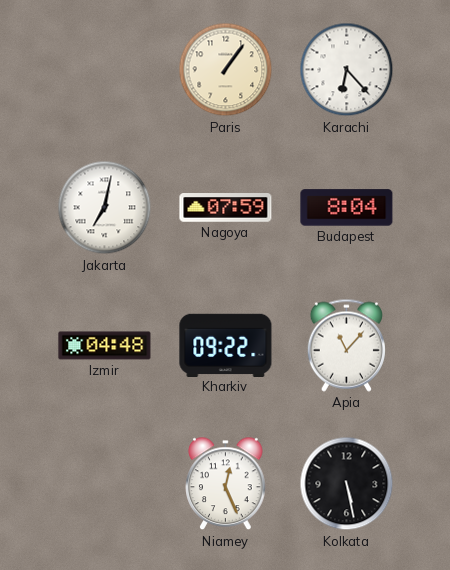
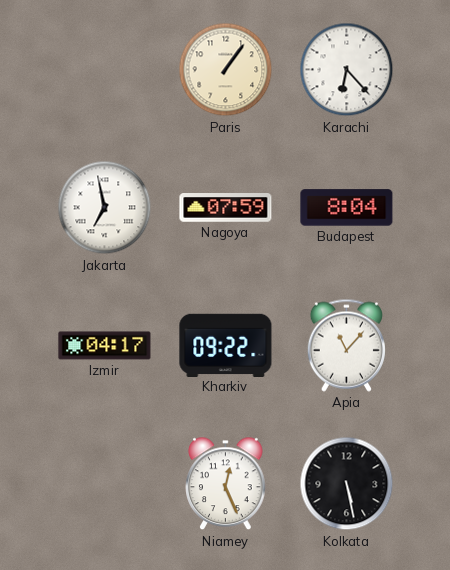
Jakarta: 7:02 -> 6:58
Izmir: 04:48 -> 04:17
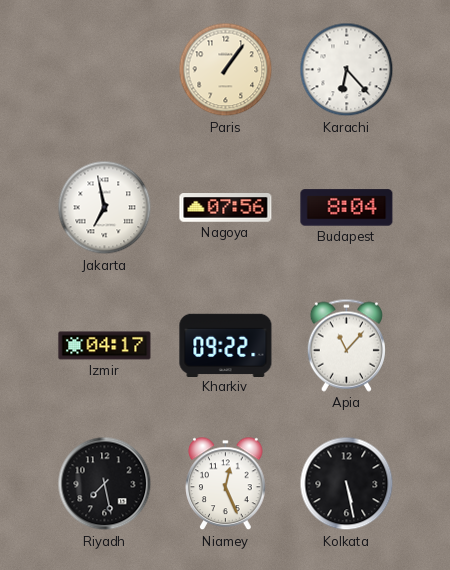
Nagoya: 07:59 -> 07:56
Riyadh: none -> 7:28
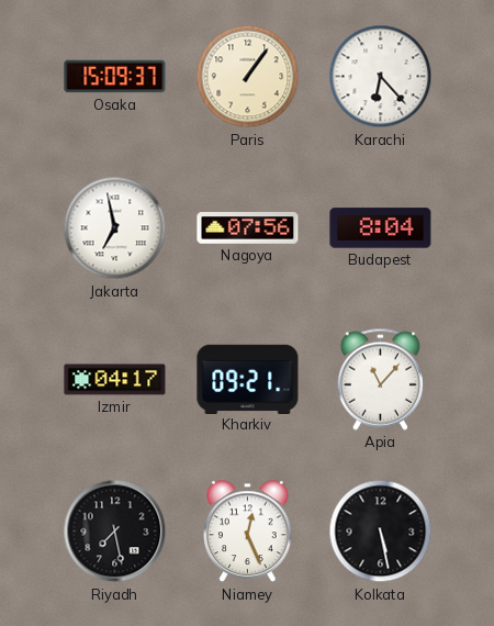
Osaka: none -> 15:09
Kharkiv: 09:22 -> 09:21
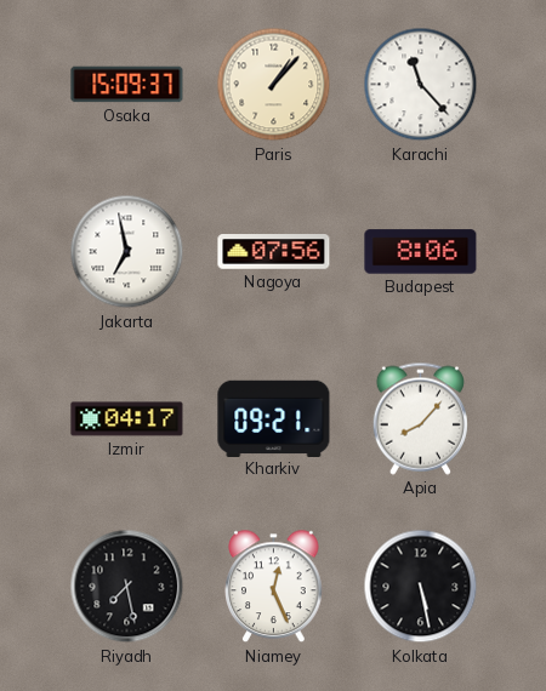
Paris: 1:06 -> 1:07
Karachi: 6:23 -> 11:23
Budapest: 8:04 -> 8:06
Apia: 11:07 -> 8:07
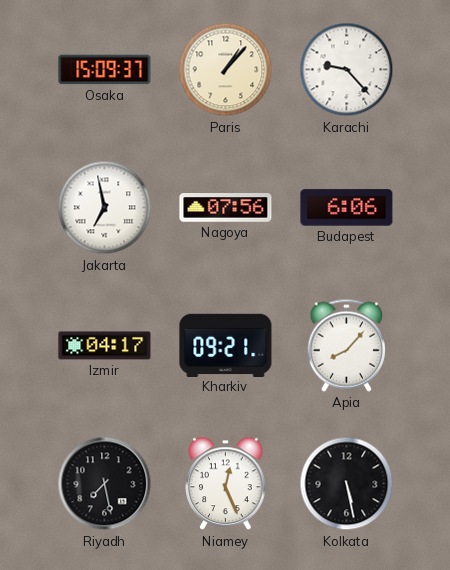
Karachi: 11:23 -> 9:23
Budapest: 8:06 -> 6:06
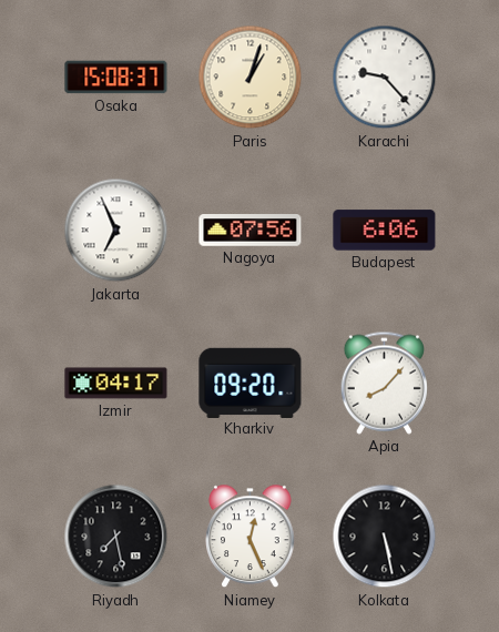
Osaka: 15:09 -> 15:08
Paris: 1:07 -> 1:03
Jakarta: 6:58 -> 6:56
Kharkiv: 09:21 -> 09:20
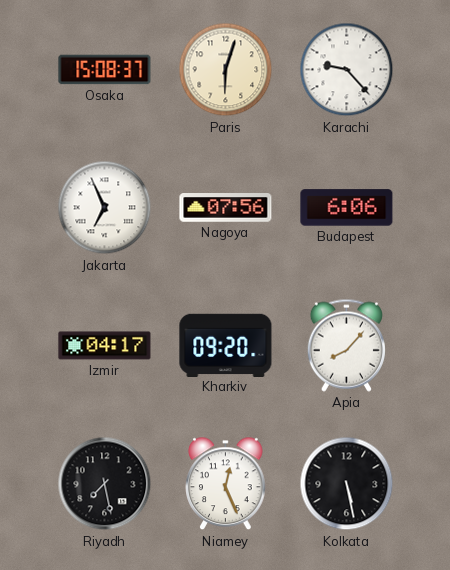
Paris: 1:03 -> 6:03
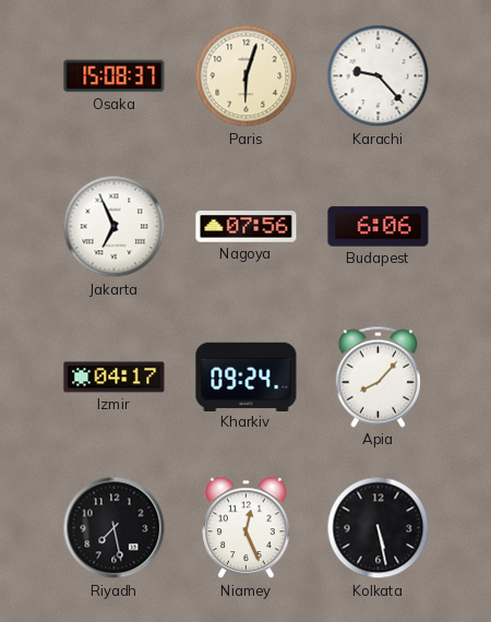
Kharkiv: 09:20 -> 09:24
